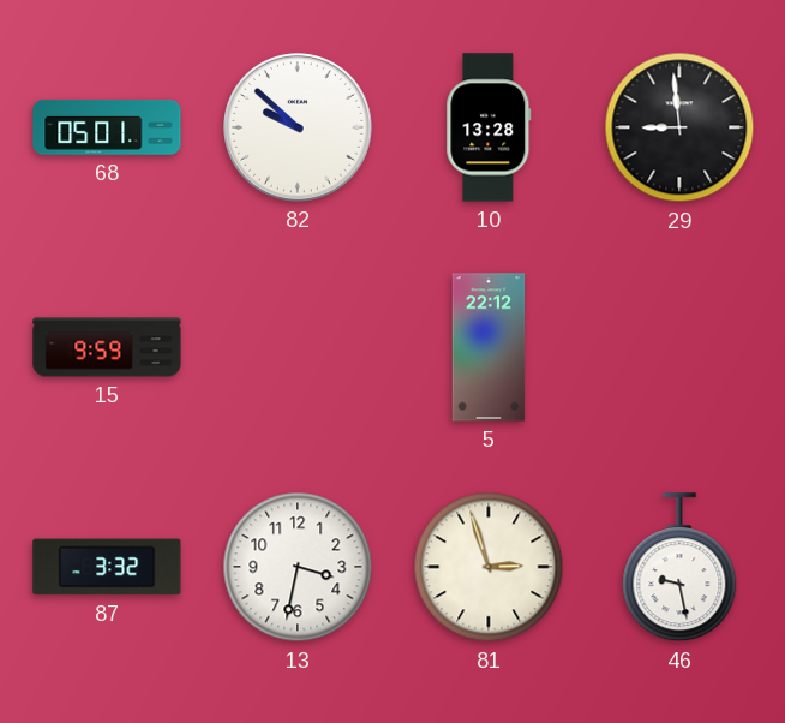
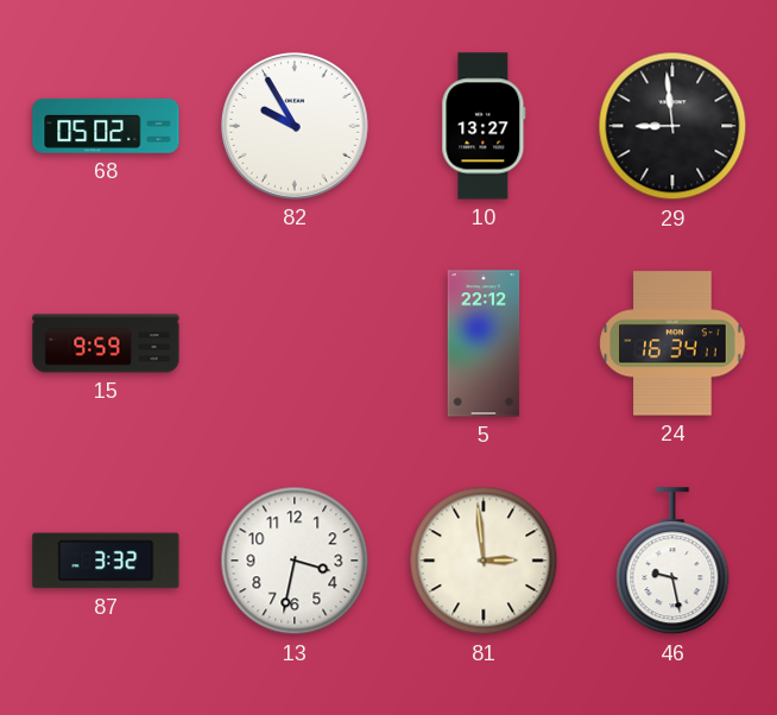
68: 05:01 -> 05:02
82: 9:52 -> 9:55
10: 13:28 -> 13:27
24: none -> 16:34
81: 2:57 -> 2:59
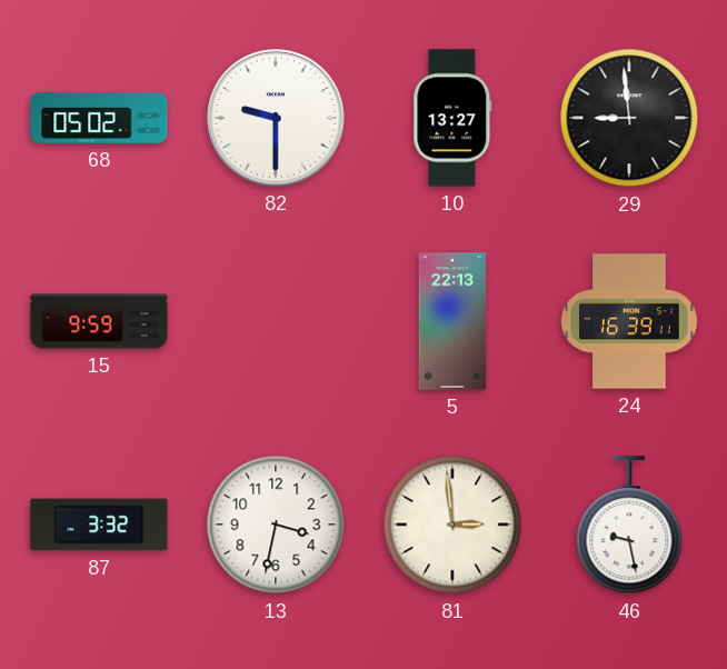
82: 9:55 -> 9:30
5: 22:12 -> 22:13
24: 16:34 -> 16:39
